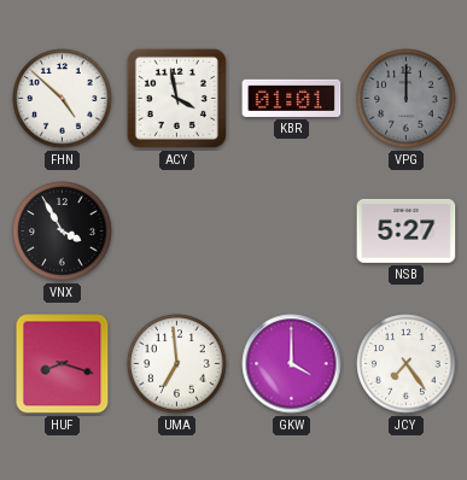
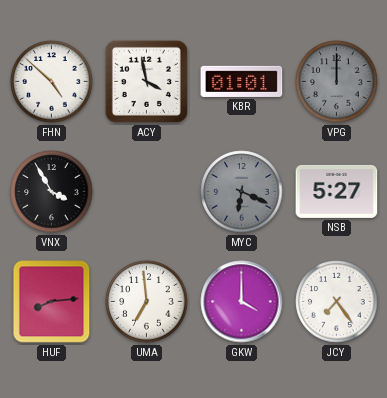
MYC: none -> 6:19
HUF: 8:18 -> 8:14
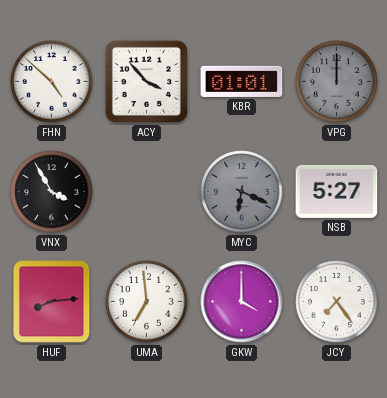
ACY: 3:58 -> 3:53
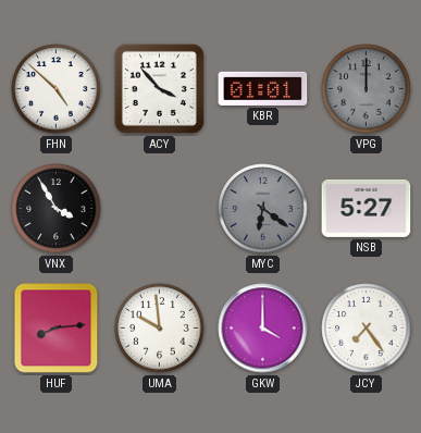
MYC: 6:19 -> 6:21
UMA: 6:59 -> 9:59
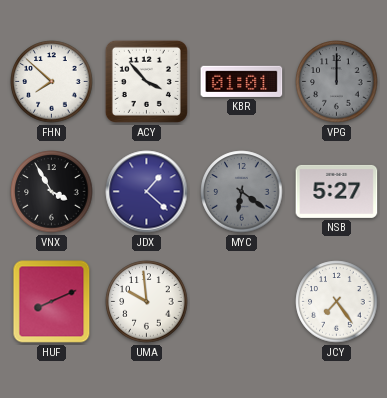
FHN: 4:52 -> 7:52
JDX: none -> 1:22
HUF: 8:14 -> 8:11
GKW: 4:00 -> none
